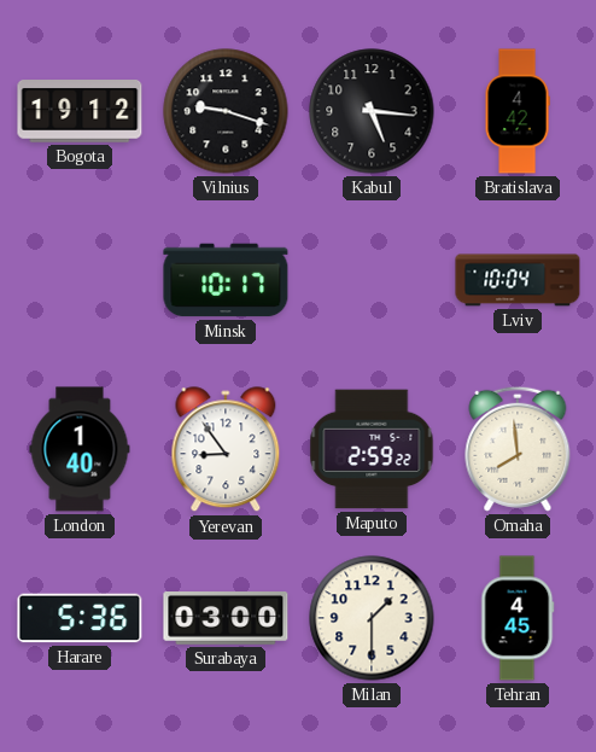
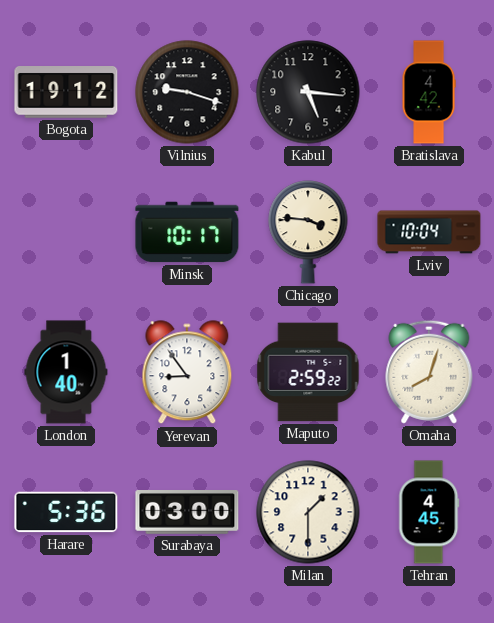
Chicago: none -> 3:46
Omaha: 7:59 -> 8:03
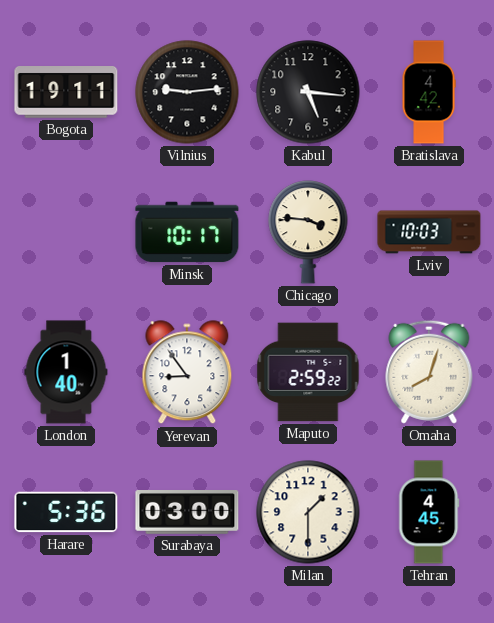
Bogota: 19:12 -> 19:11
Vilnius: 9:18 -> 9:14
Lviv: 10:04 -> 10:03
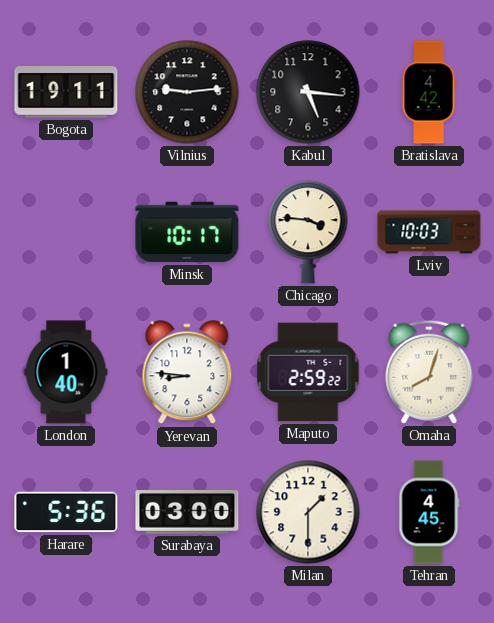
Yerevan: 8:54 -> 8:46
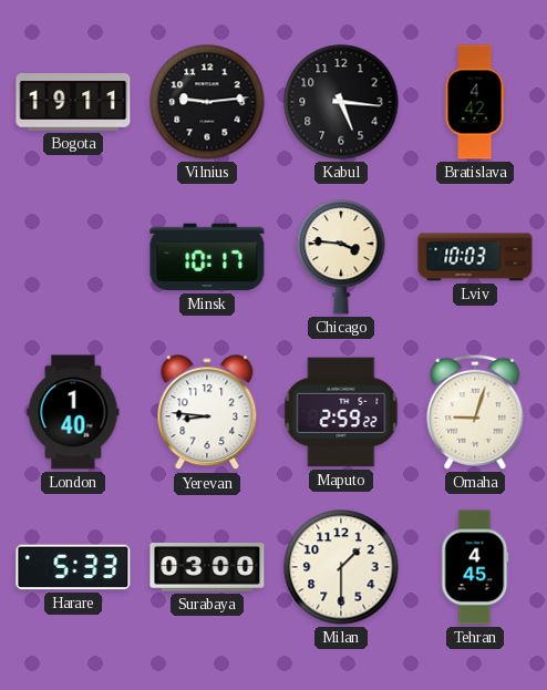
Omaha: 8:03 -> 9:03
Harare: 5:36 -> 5:33
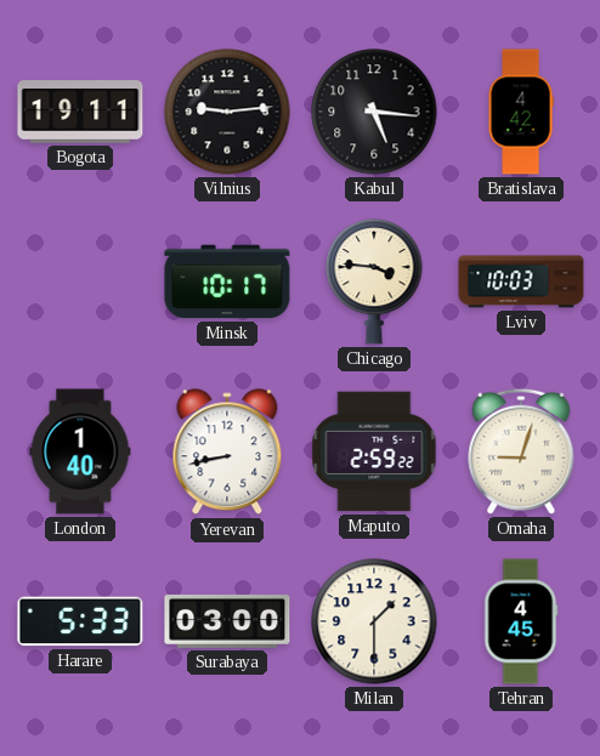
Yerevan: 8:46 -> 8:43
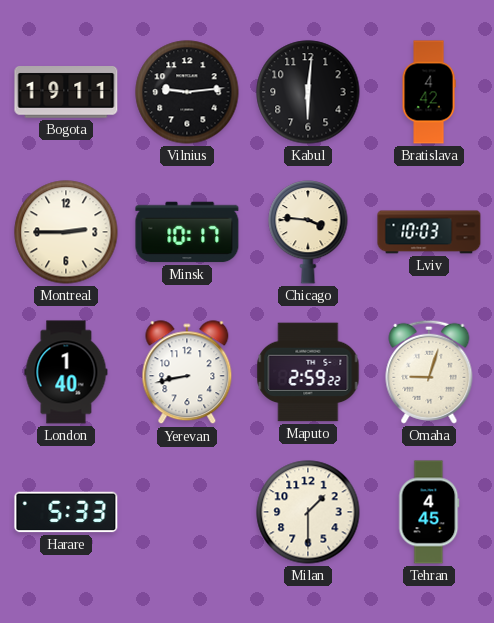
Kabul: 5:16 -> 6:01
Montreal: none -> 2:45
Surabaya: 03:00 -> none
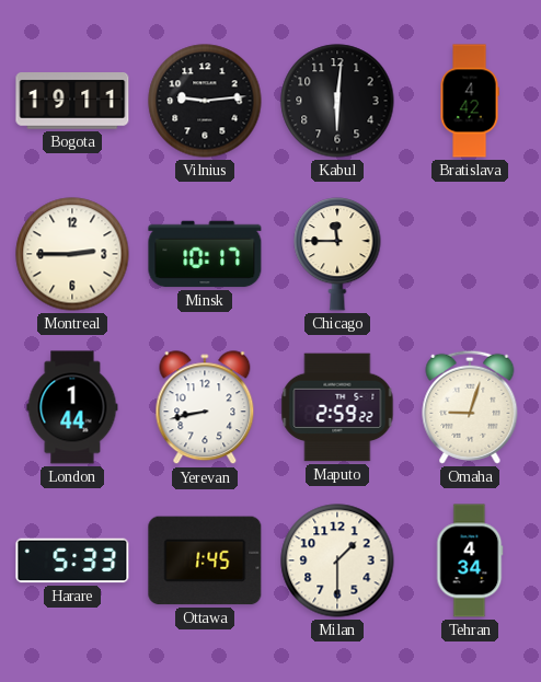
Chicago: 3:46 -> 11:45
Lviv: 10:03 -> none
London: 1:40 -> 1:44
Ottawa: none -> 1:45
Tehran: 4:45 -> 4:34
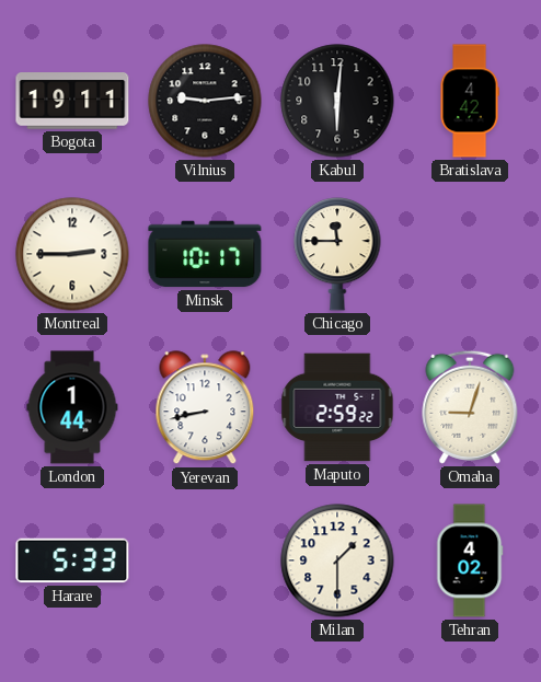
Ottawa: 1:45 -> none
Tehran: 4:34 -> 4:02
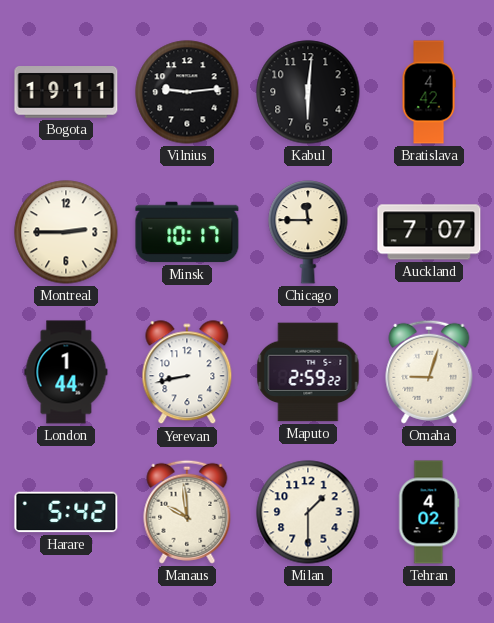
Auckland: none -> 7:07
Harare: 5:33 -> 5:42
Manaus: none -> 9:59
